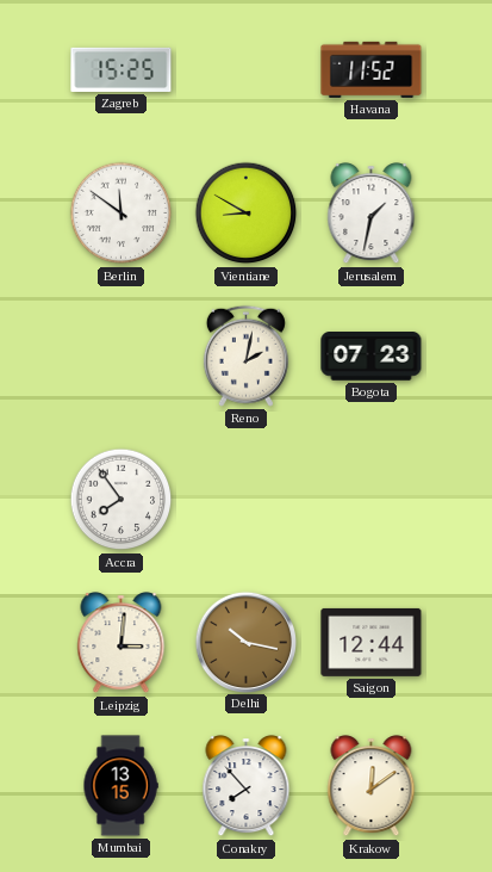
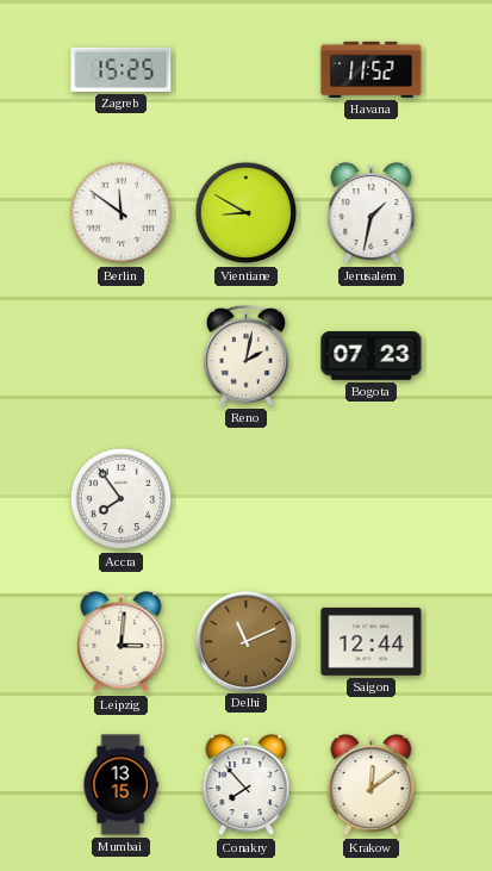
Delhi: 10:17 -> 11:11
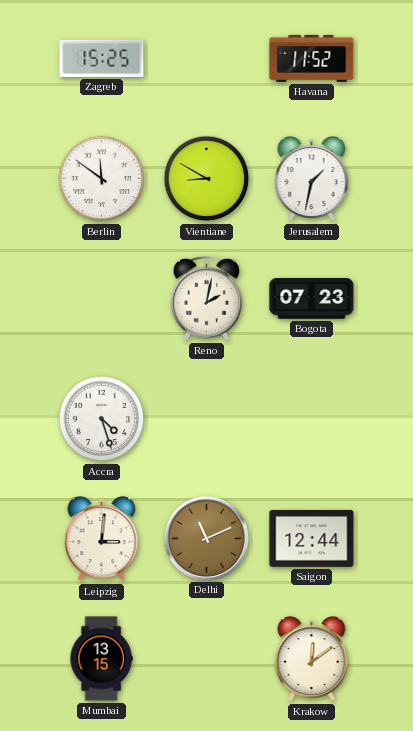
Accra: 7:54 -> 4:27
Conakry: 7:53 -> none
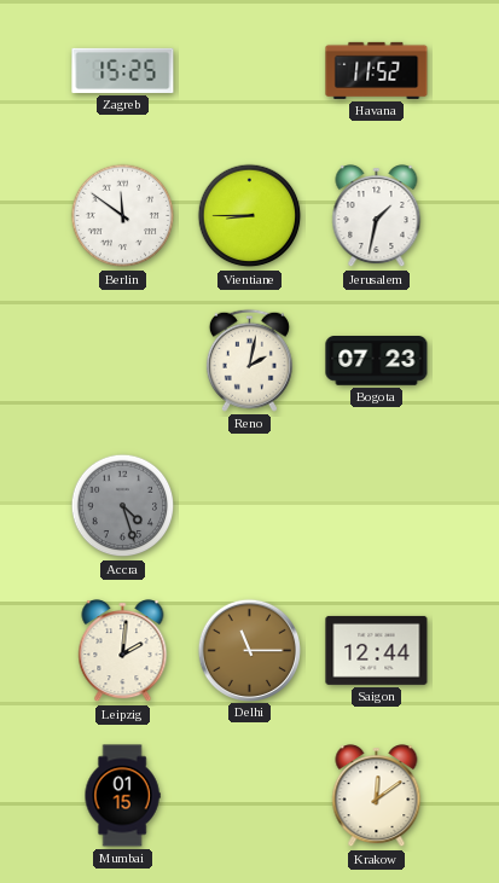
Vientiane: 8:50 -> 8:45
Accra dial: white -> grey
Leipzig: 3:01 -> 2:01
Delhi: 11:11 -> 11:15
Mumbai: 13:15 -> 01:15
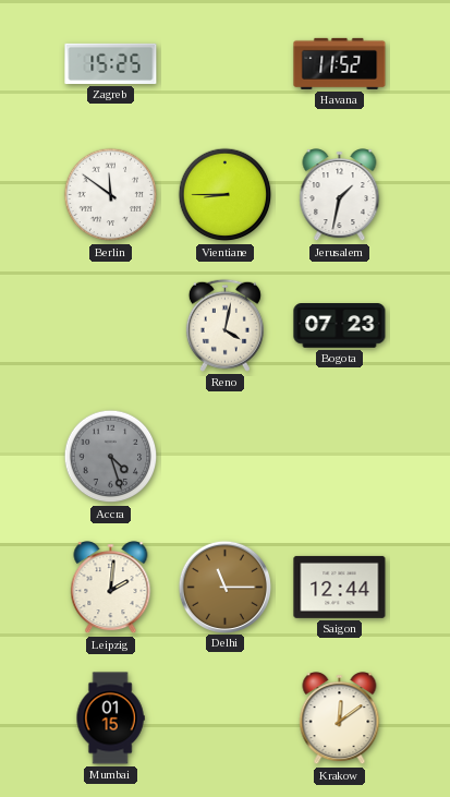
Reno: 2:02 -> 4:02
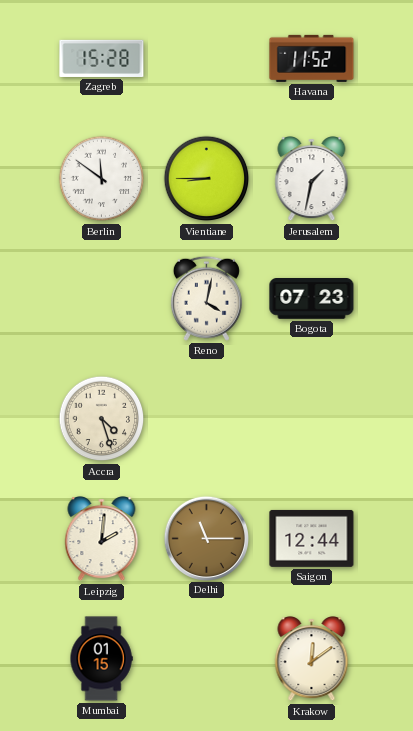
Zagreb: 15:25 -> 15:28
Accra dial: grey -> cream
